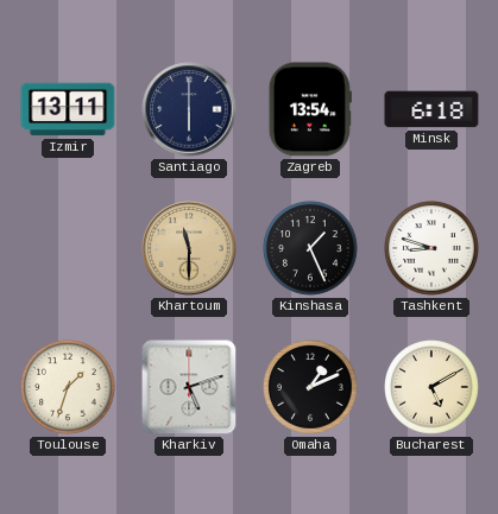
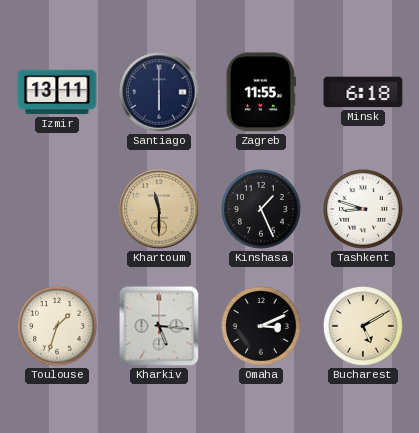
Zagreb: 13:54 -> 11:55
Kharkiv: 5:12 -> 5:16
Omaha: 1:11 -> 3:11
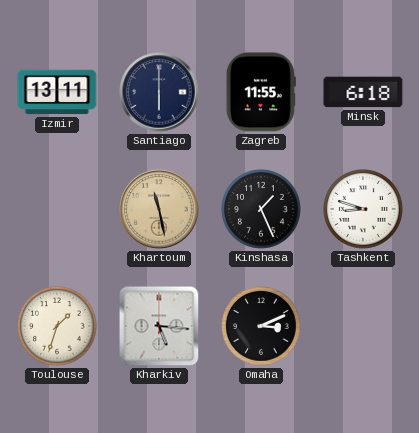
Khartoum: 11:30 -> 11:28
Bucharest: 5:10 -> none
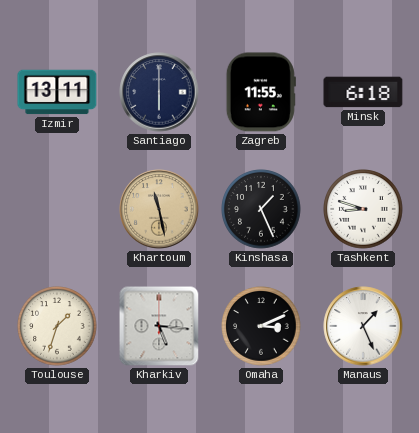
Manaus: none -> 1:26
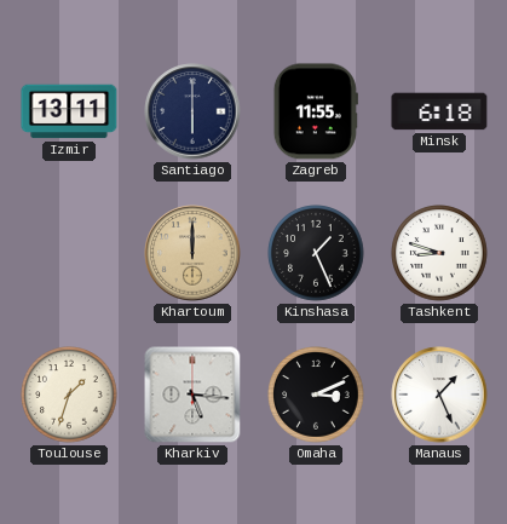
Khartoum: 11:28 -> 12:00
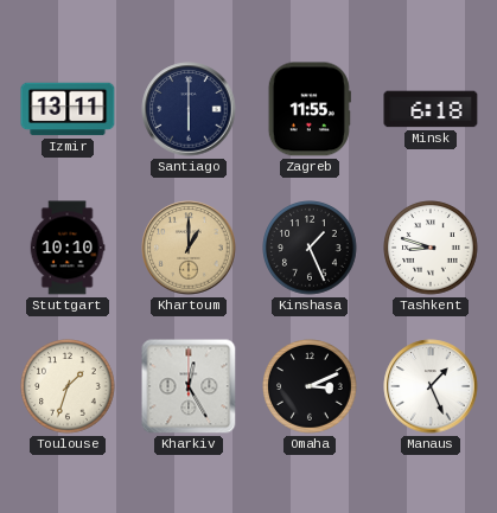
Stuttgart: none -> 10:10
Khartoum: 12:00 -> 1:00
Kharkiv: 5:16 -> 12:25
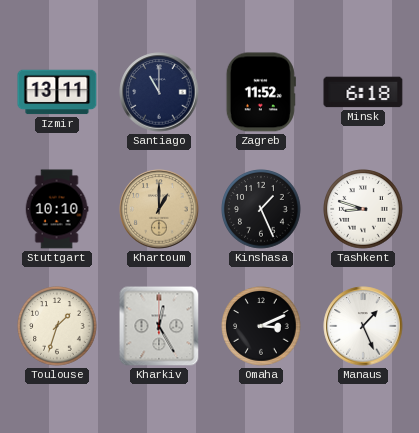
Santiago: 6:00 -> 11:00
Zagreb: 11:55 -> 11:52
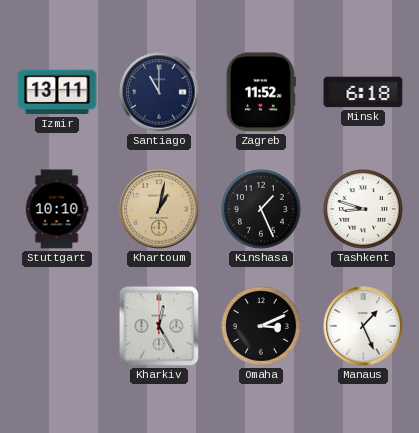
Khartoum: 1:00 -> 1:02
Toulouse: 1:33 -> none
